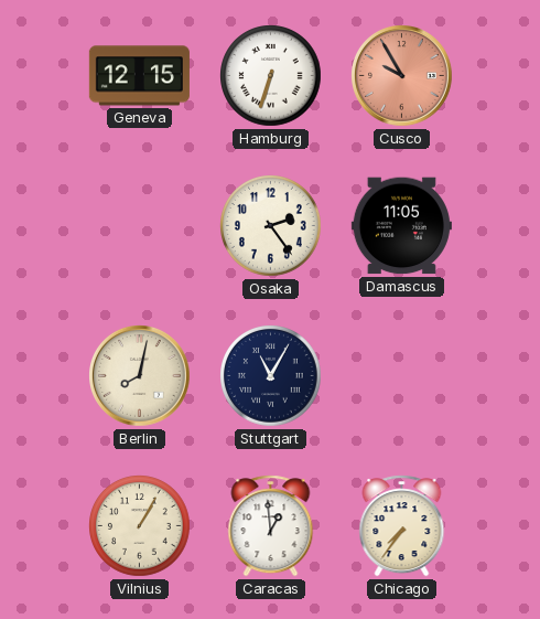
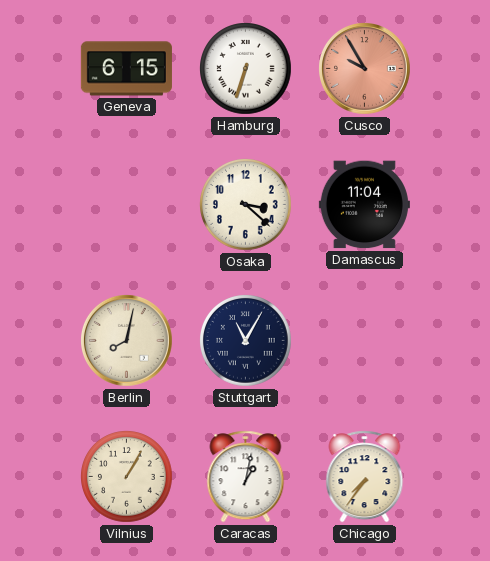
Geneva: 12:15 -> 6:15
Osaka: 2:24 -> 3:22
Damascus: 11:05 -> 11:04
Caracas: 12:59 -> 1:02
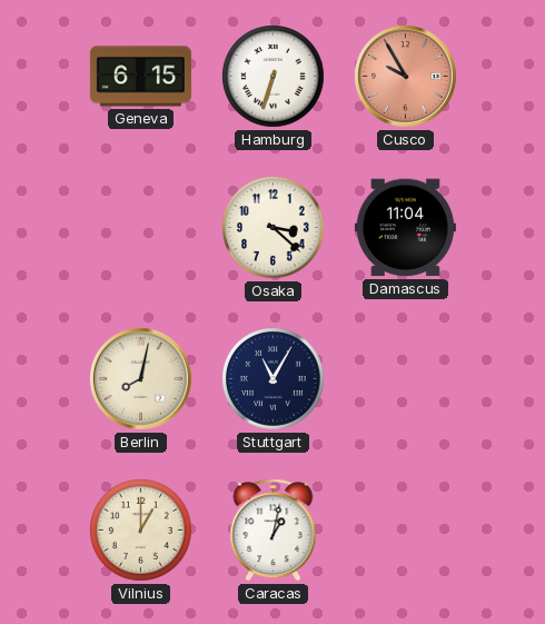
Vilnius: 1:05 -> 1:00
Chicago: 7:36 -> none
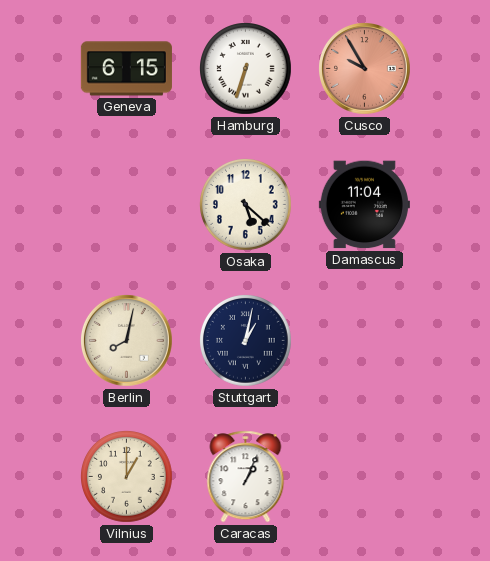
Osaka: 3:22 -> 5:22
Stuttgart: 11:05 -> 1:02
Caracas: 1:02 -> 1:04
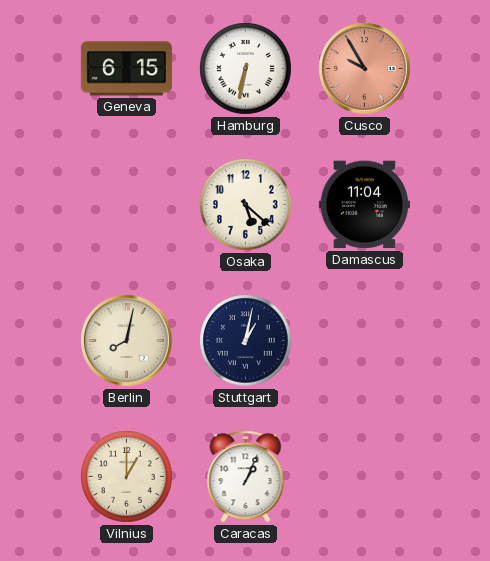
Hamburg: 6:33 -> 6:32
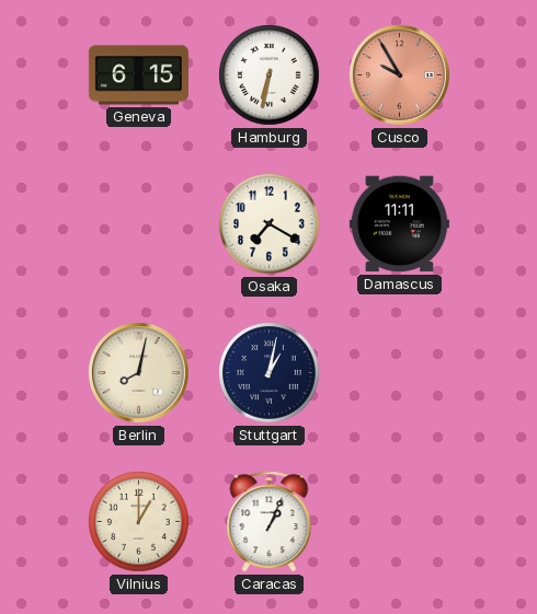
Osaka: 5:22 -> 7:20
Damascus: 11:04 -> 11:11
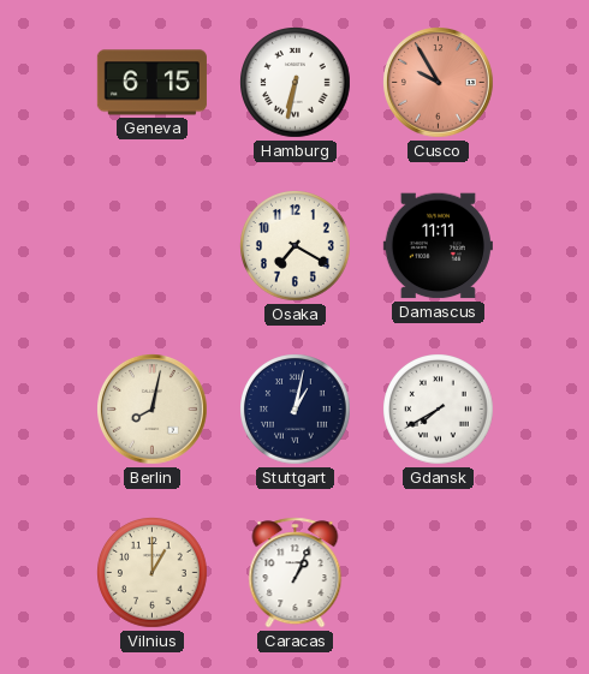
Gdansk: none -> 7:40
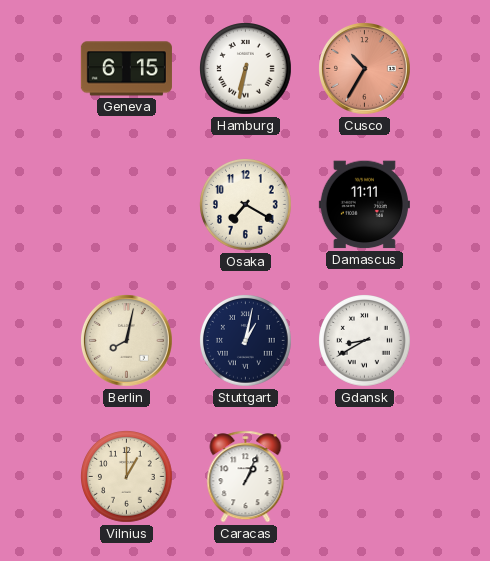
Cusco: 9:55 -> 10:35
Gdansk: 7:40 -> 8:40
